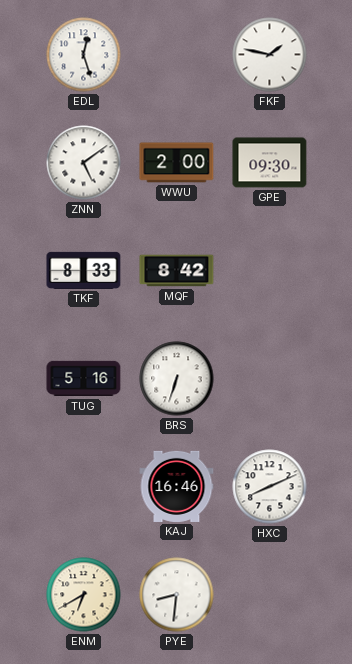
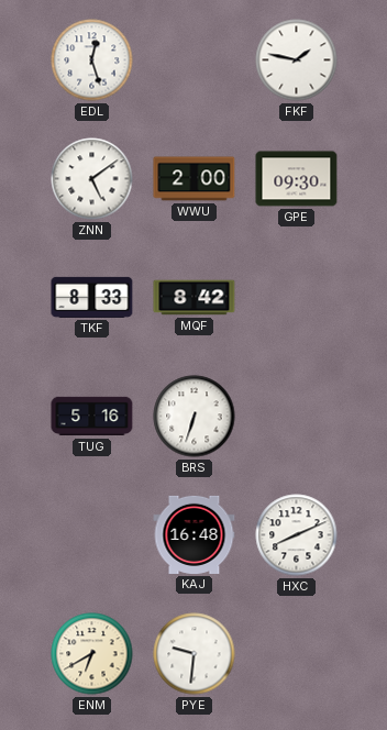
KAJ: 16:46 -> 16:48
PYE: 8:31 -> 9:31
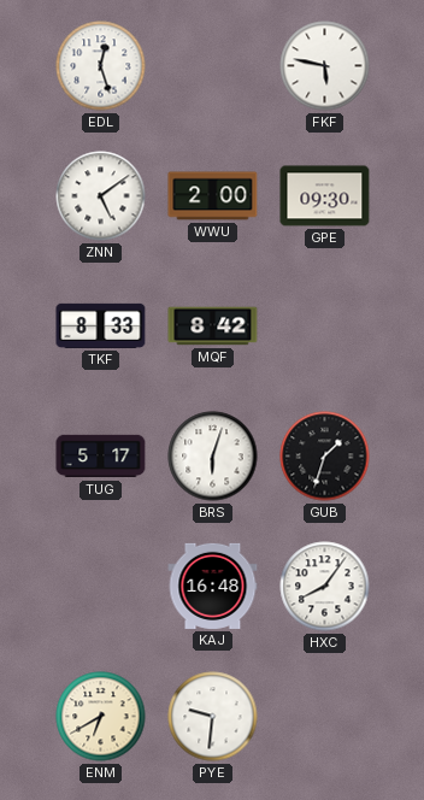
FKF: 1:47 -> 5:47
TUG: 5:16 -> 5:17
BRS: 6:33 -> 6:03
GUB: none -> 1:33
HXC: 8:11 -> 8:06
